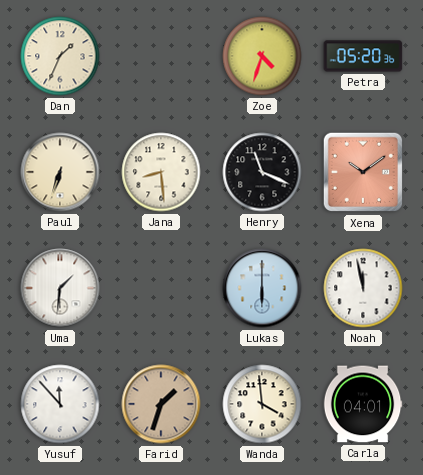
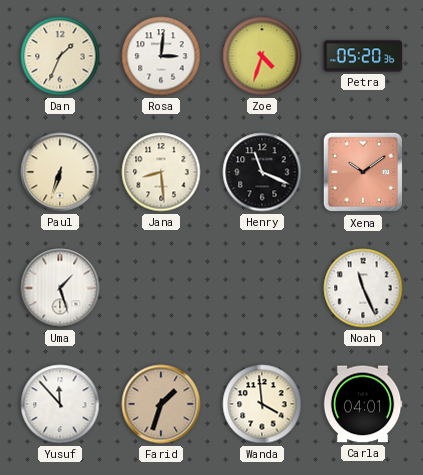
Rosa: none -> 3:01
Uma: 1:31 -> 1:27
Lukas: 6:00 -> none
Noah: 11:58 -> 11:26
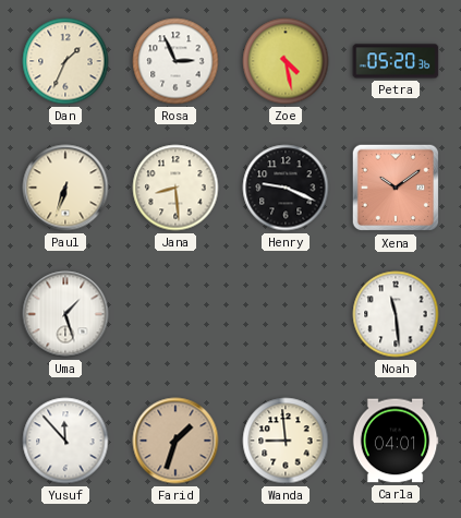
Rosa: 3:01 -> 2:56
Zoe: 4:33 -> 4:28
Henry: 11:19 -> 9:19
Noah: 11:26 -> 11:29
Wanda: 3:59 -> 8:59
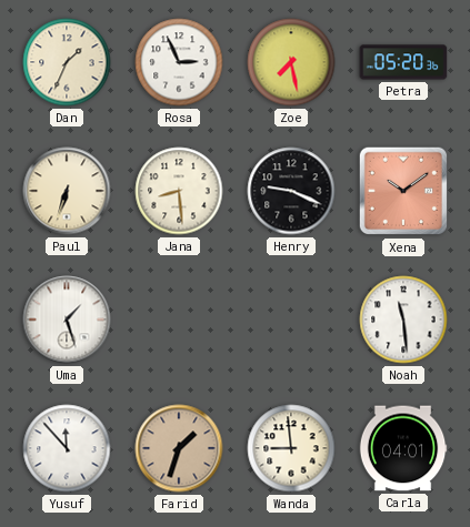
Zoe: 4:28 -> 7:28
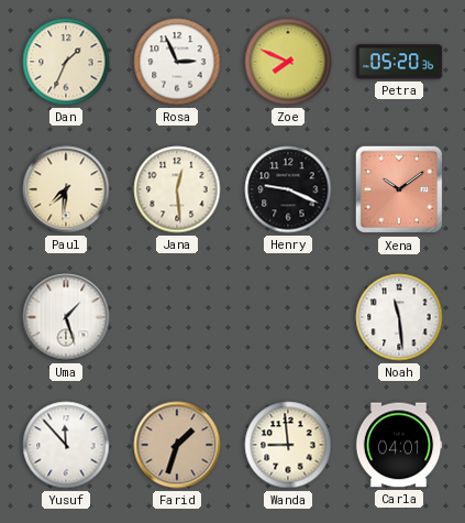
Zoe: 7:28 -> 7:49
Paul: 6:33 -> 7:31
Jana: 8:29 -> 12:29
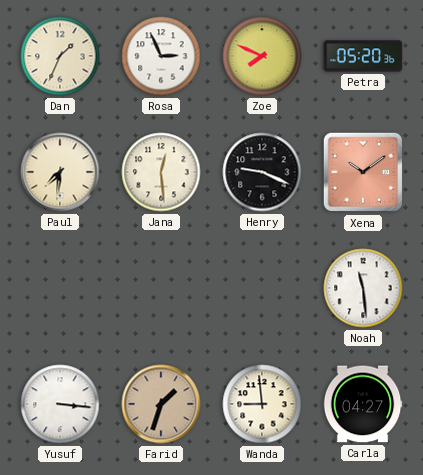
Uma: 1:27 -> none
Yusuf: 11:53 -> 3:16
Carla: 04:01 -> 04:27
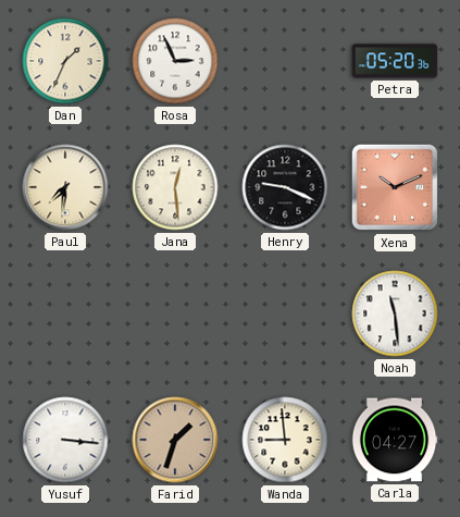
Zoe: 7:49 -> none
Xena: 10:09 -> 10:11
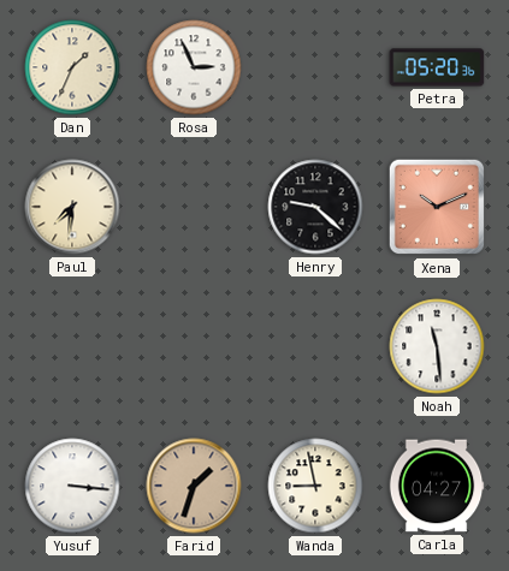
Jana: 12:29 -> none
Henry: 9:19 -> 9:22
Wanda: 8:59 -> 8:58
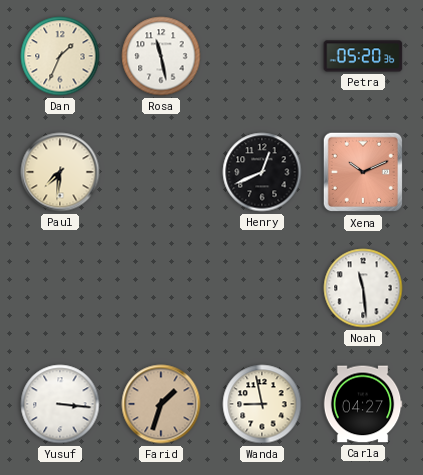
Rosa: 2:56 -> 11:28
Henry: 9:22 -> 12:41
